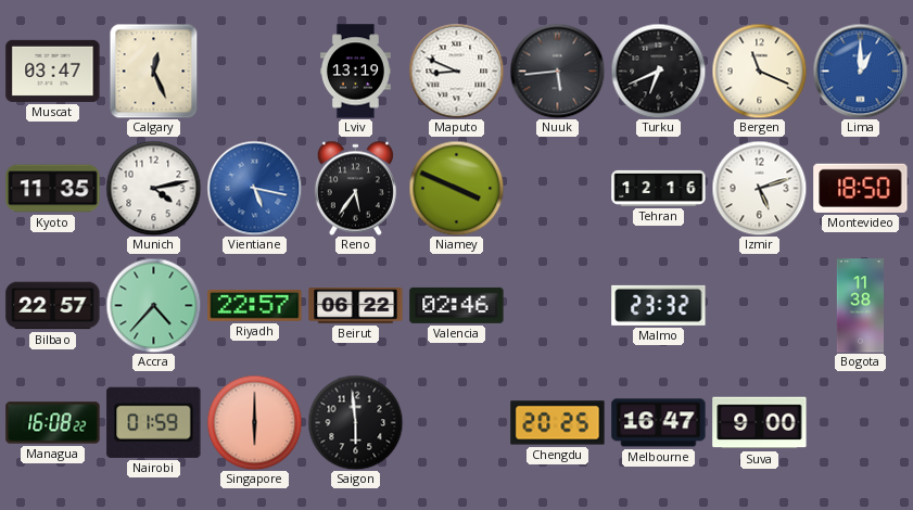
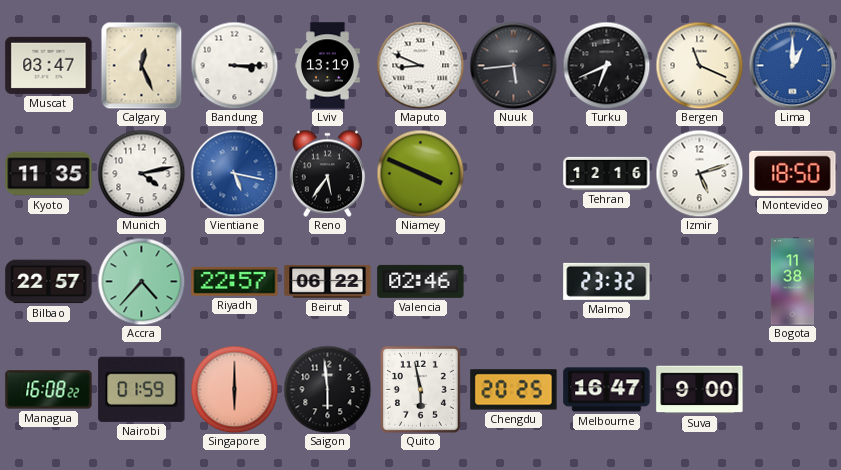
Bandung: none -> 3:15
Quito: none -> 5:58
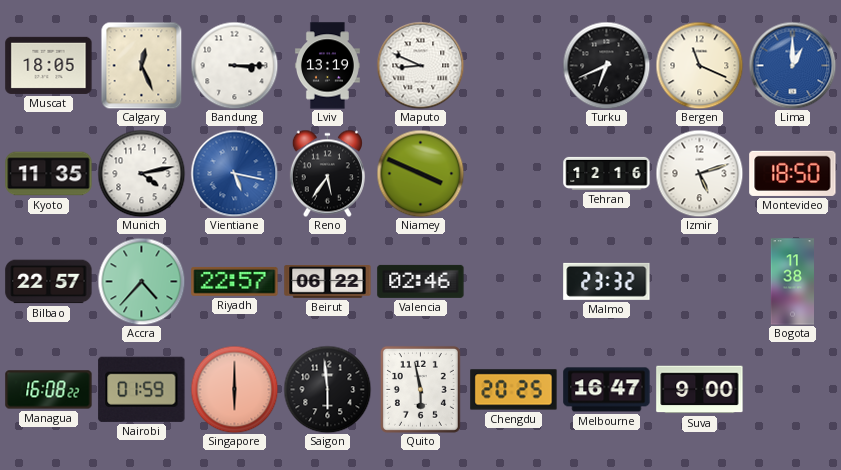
Muscat: 03:47 -> 18:05
Nuuk: 5:44 -> none
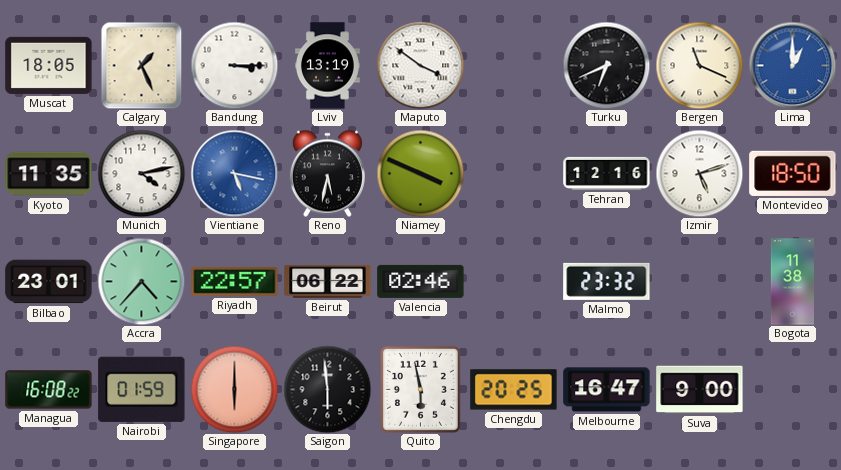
Calgary: 12:26 -> 1:26
Maputo: 8:49 -> 3:51
Reno: 5:36 -> 5:32
Bilbao: 22:57 -> 23:01
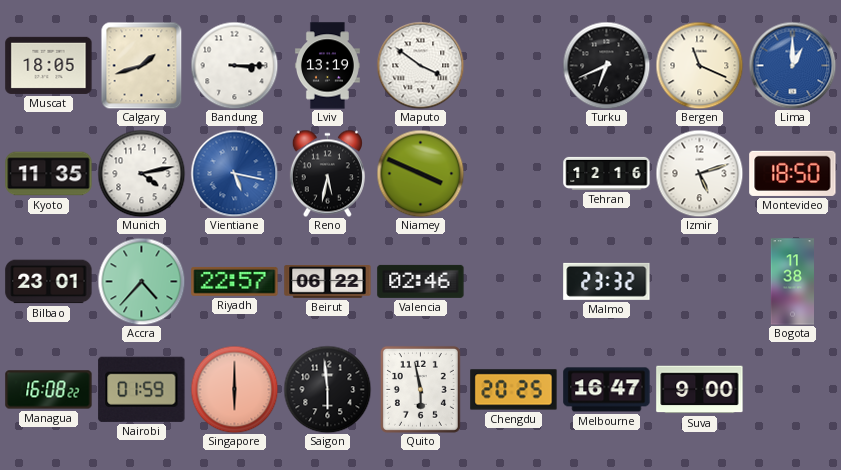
Calgary: 1:26 -> 1:42
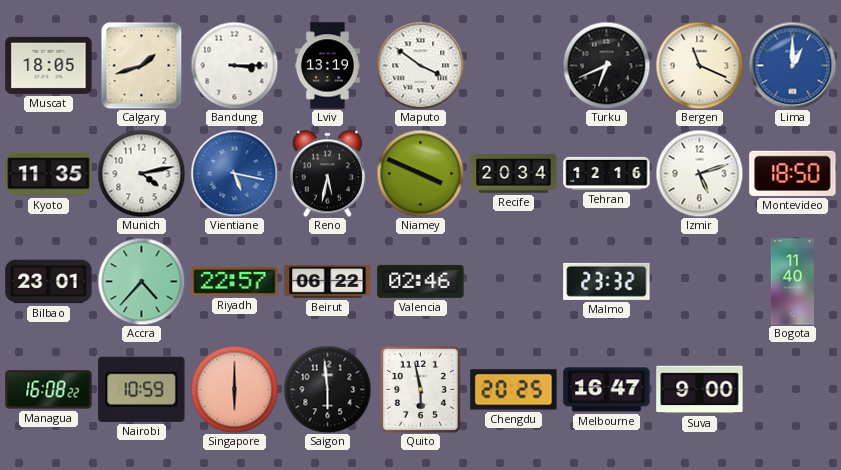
Recife: none -> 20:34
Bogota: 11:38 -> 11:40
Nairobi: 01:59 -> 10:59
